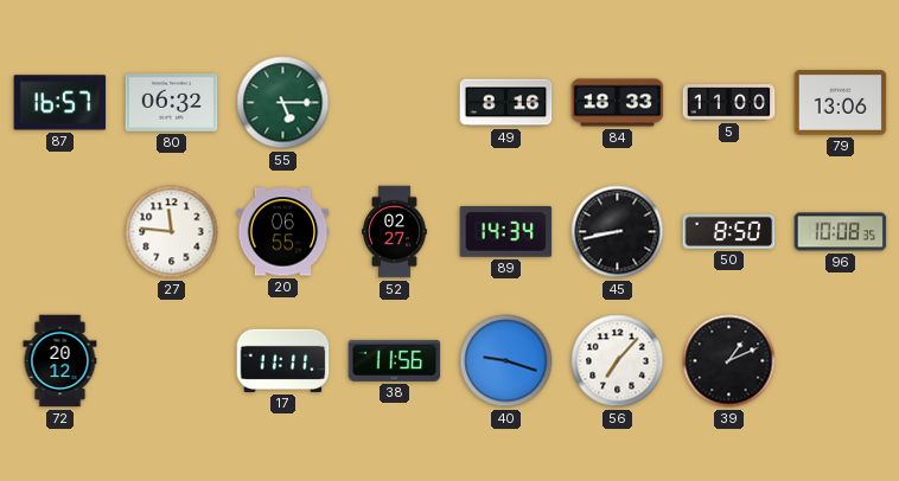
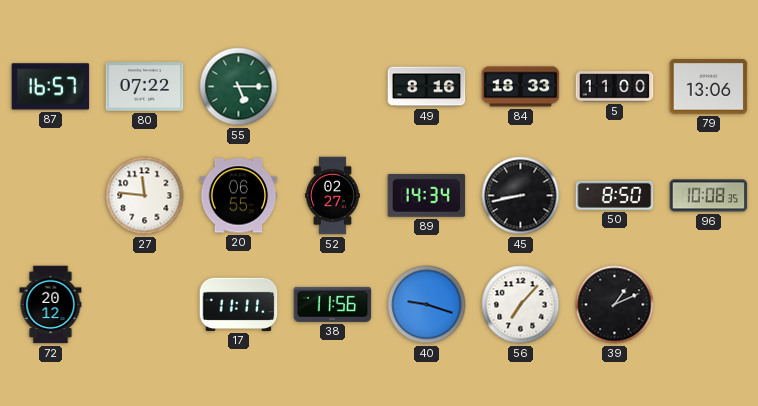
80: 06:32 -> 07:22
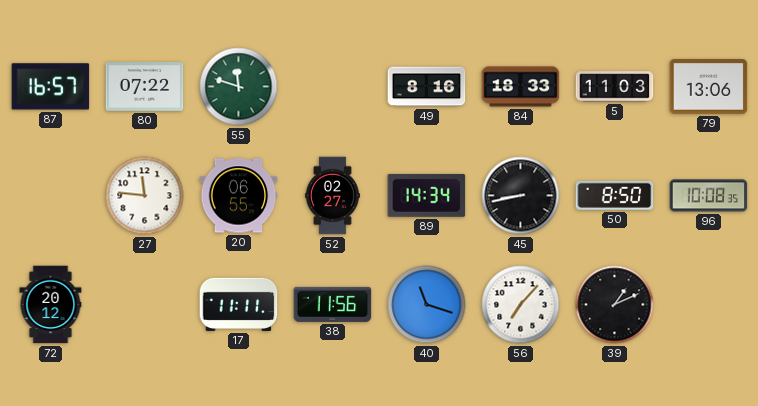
55: 5:15 -> 11:48
5: 11:00 -> 11:03
40: 9:18 -> 11:18
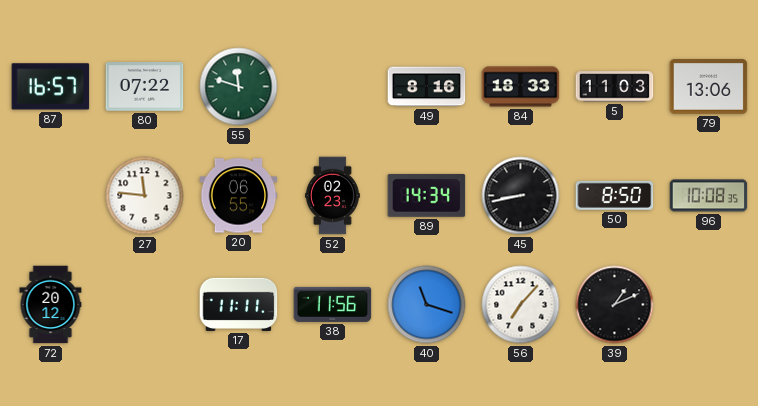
52: 02:27 -> 02:23
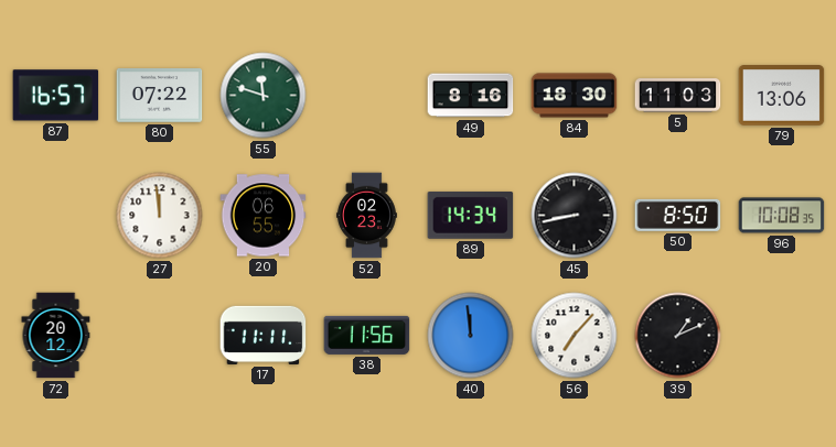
84: 18:33 -> 18:30
27: 11:46 -> 11:59
40: 11:18 -> 11:59
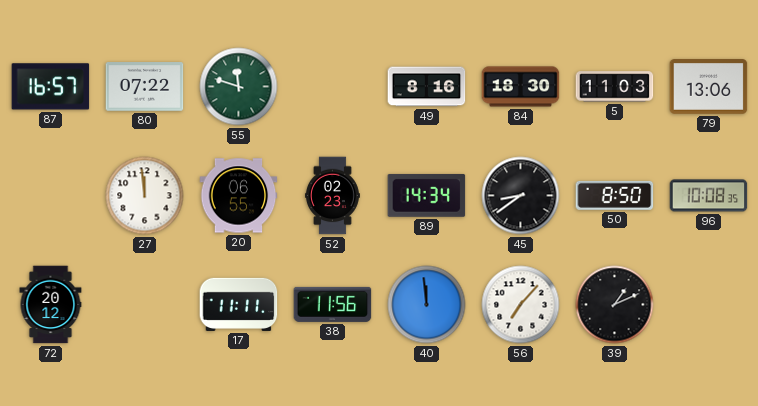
45: 8:43 -> 8:39
